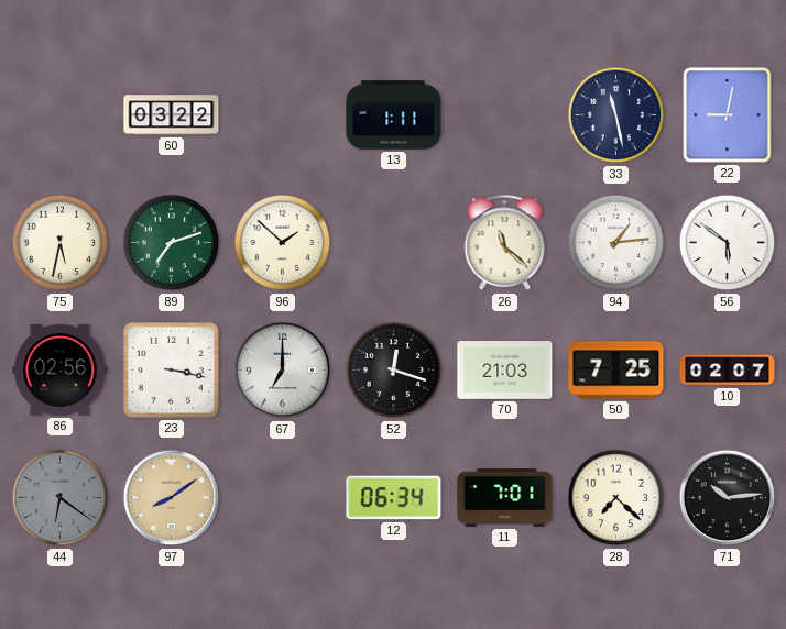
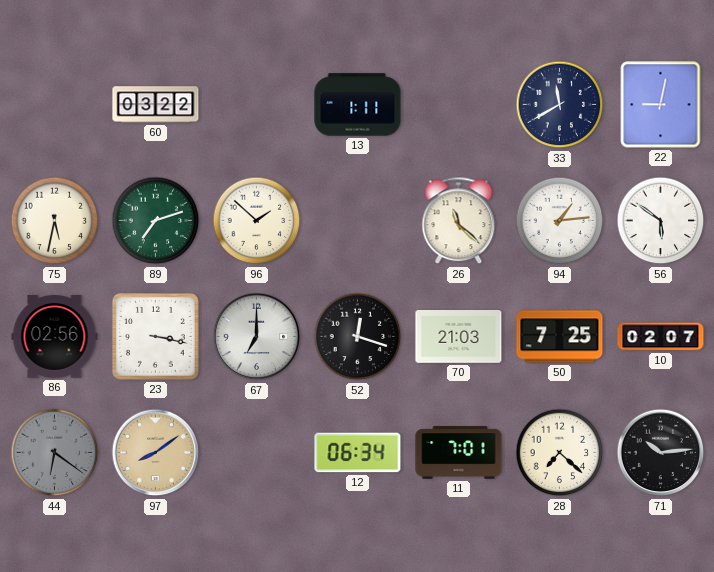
33: 11:28 -> 11:40
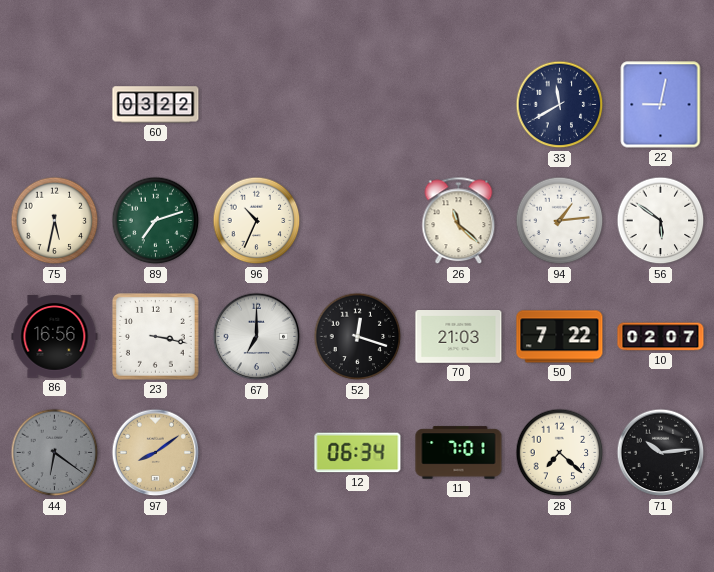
13: 1:11 -> none
96: 1:52 -> 10:34
86: 02:56 -> 16:56
50: 7:25 -> 7:22
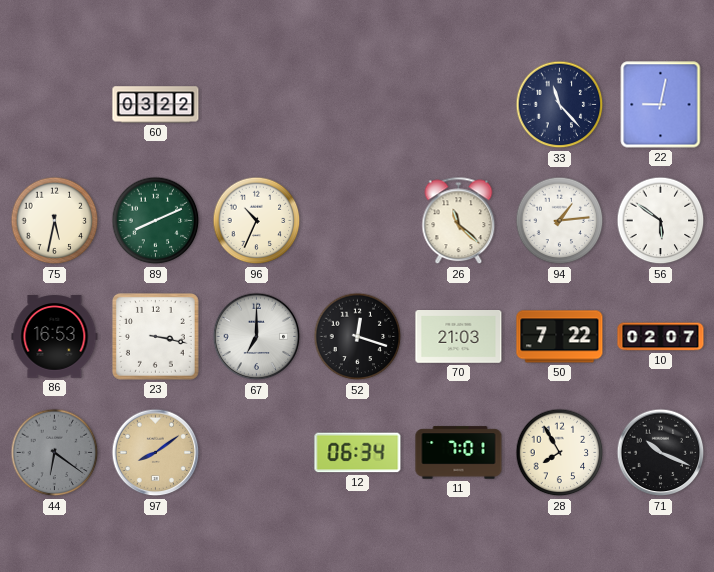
33: 11:40 -> 11:23
89: 7:12 -> 8:11
86: 16:56 -> 16:53
28: 7:22 -> 7:55
71: 10:14 -> 10:19
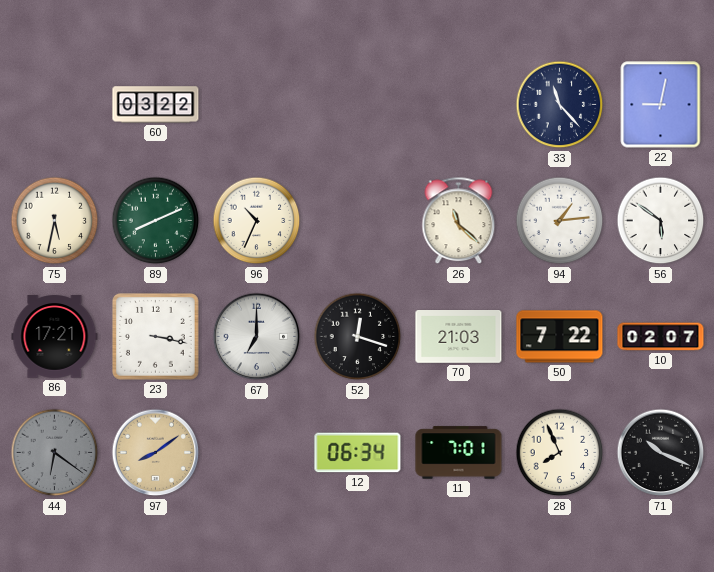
86: 16:53 -> 17:21
28: 7:55 -> 7:56
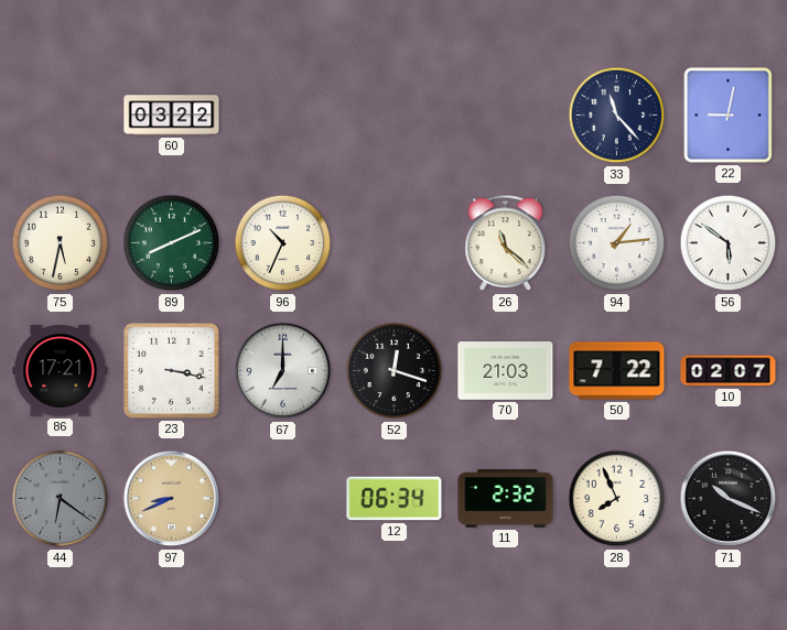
97: 8:09 -> 8:41
11: 7:01 -> 2:32
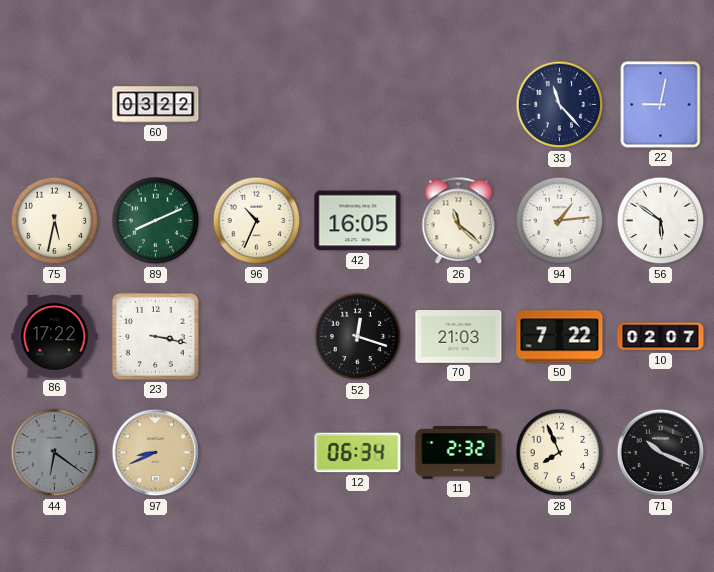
42: none -> 16:05
86: 17:21 -> 17:22
67: 7:00 -> none
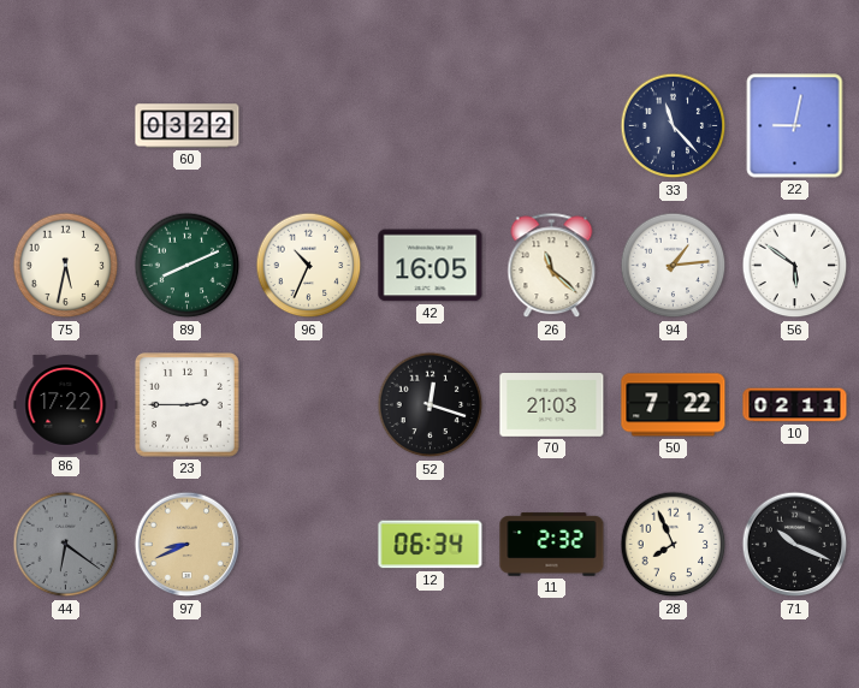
23: 3:17 -> 2:45
10: 02:07 -> 02:11
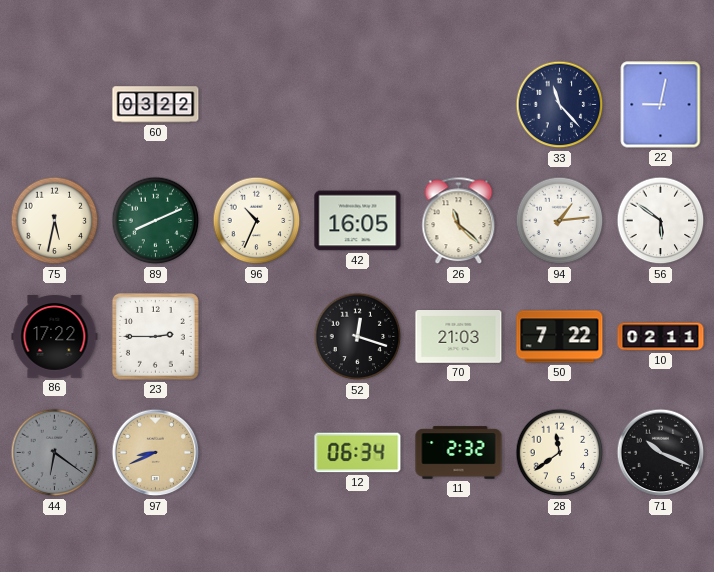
28: 7:56 -> 11:39
